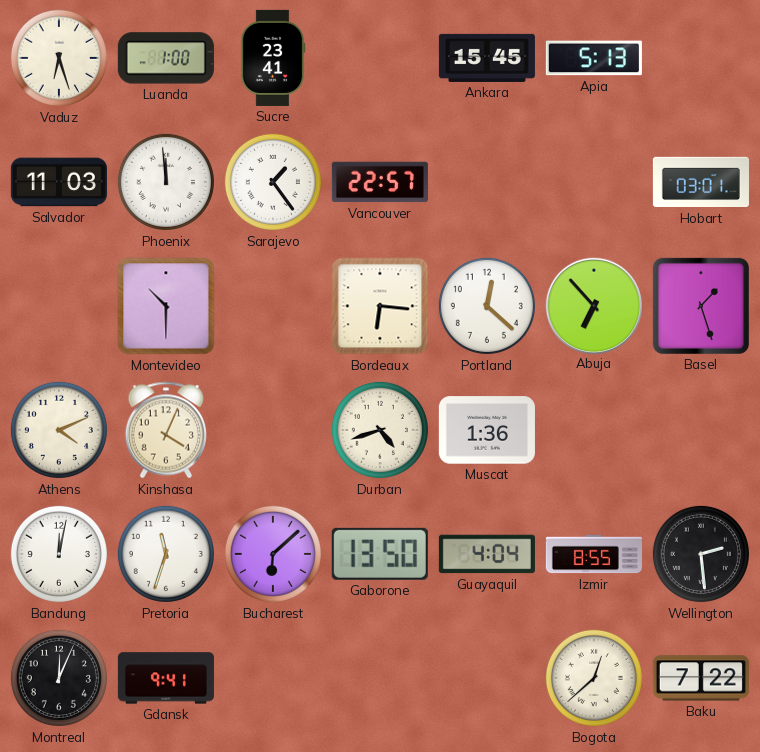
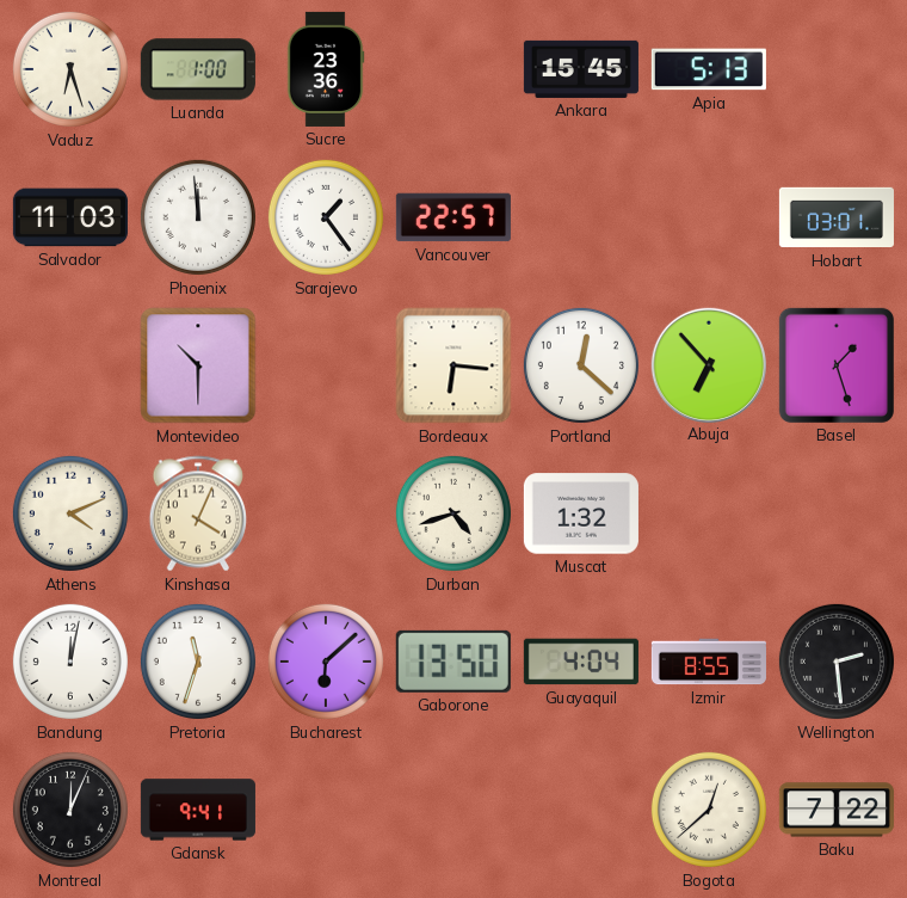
Sucre: 23:41 -> 23:36
Muscat: 1:36 -> 1:32
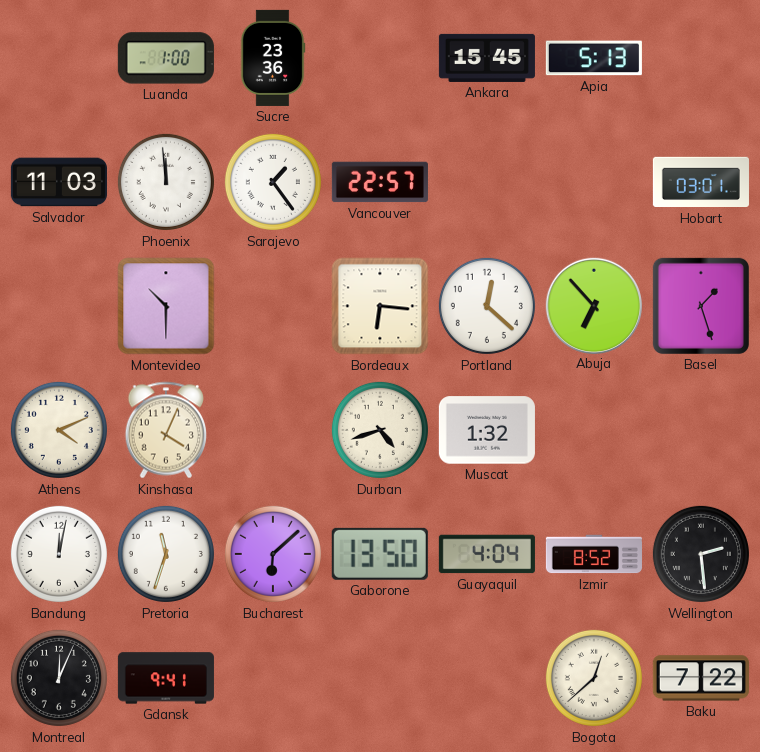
Vaduz: 6:27 -> none
Izmir: 8:55 -> 8:52
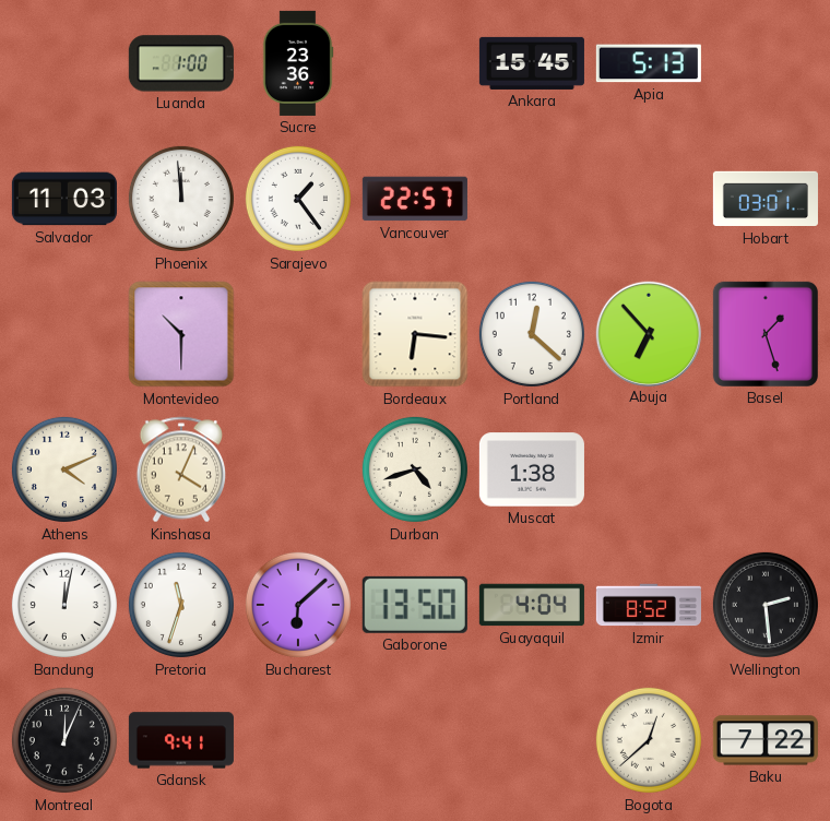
Muscat: 1:32 -> 1:38
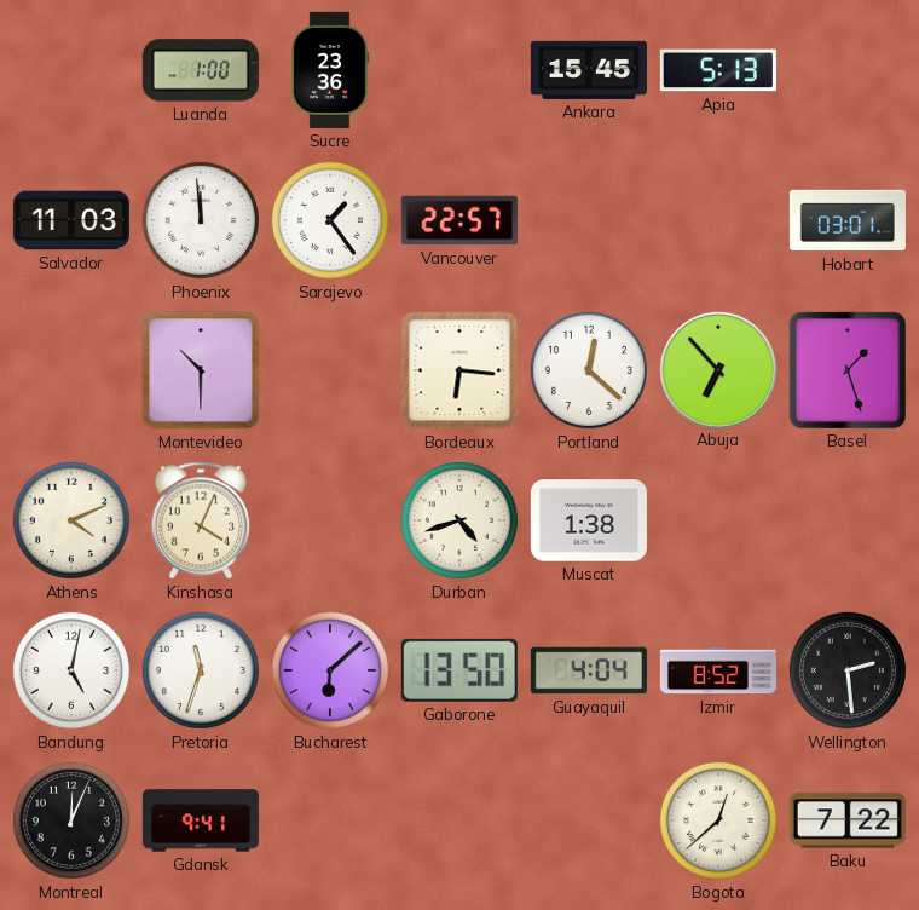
Bandung: 12:02 -> 5:02
